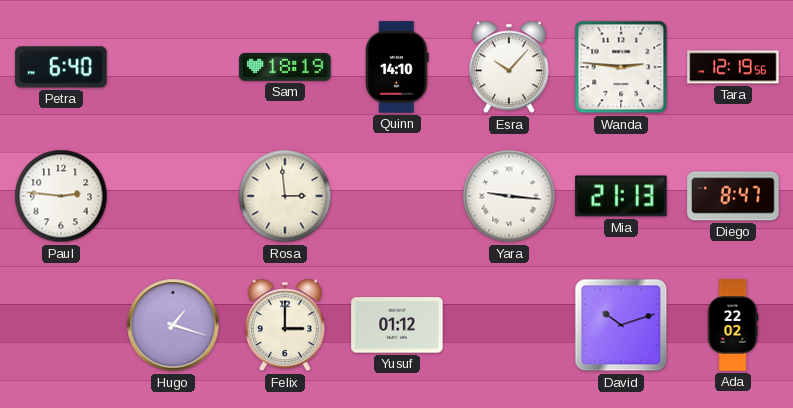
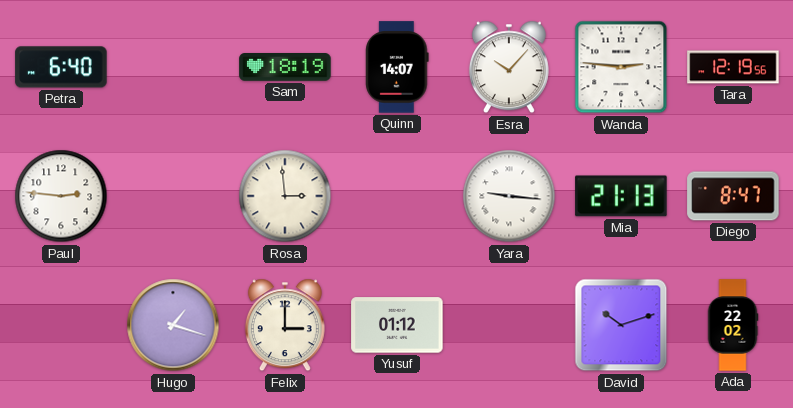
Quinn: 14:10 -> 14:07
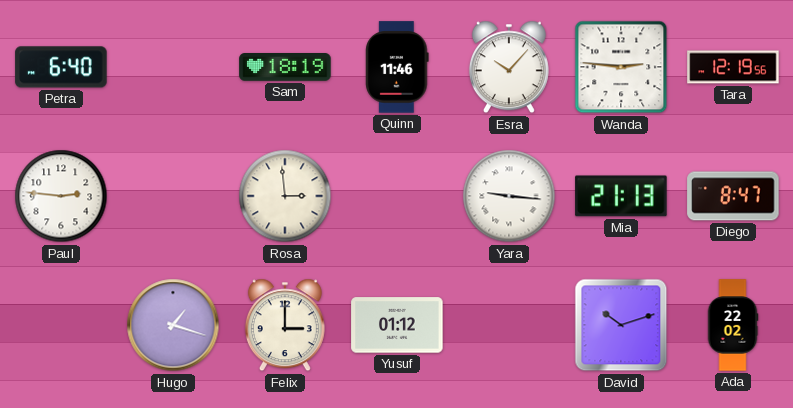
Quinn: 14:07 -> 11:46
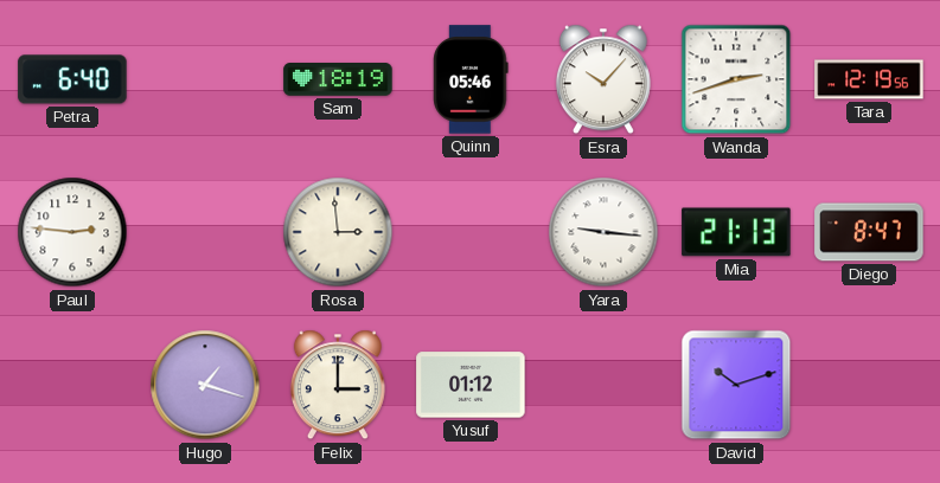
Quinn: 11:46 -> 05:46
Wanda: 2:46 -> 2:42
Ada: 22:02 -> none
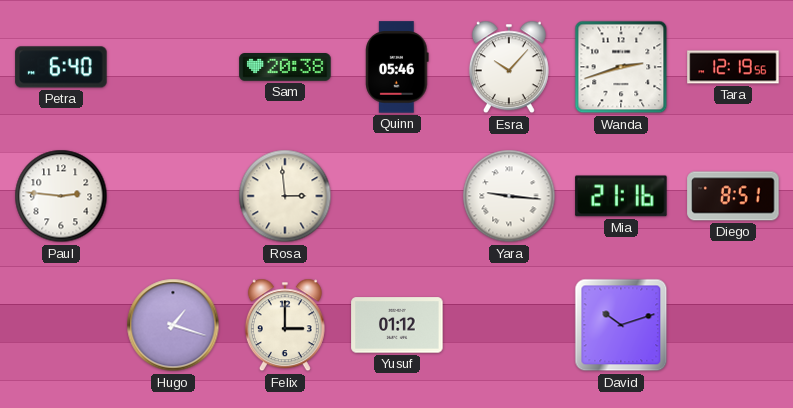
Sam: 18:19 -> 20:38
Mia: 21:13 -> 21:16
Diego: 8:47 -> 8:51
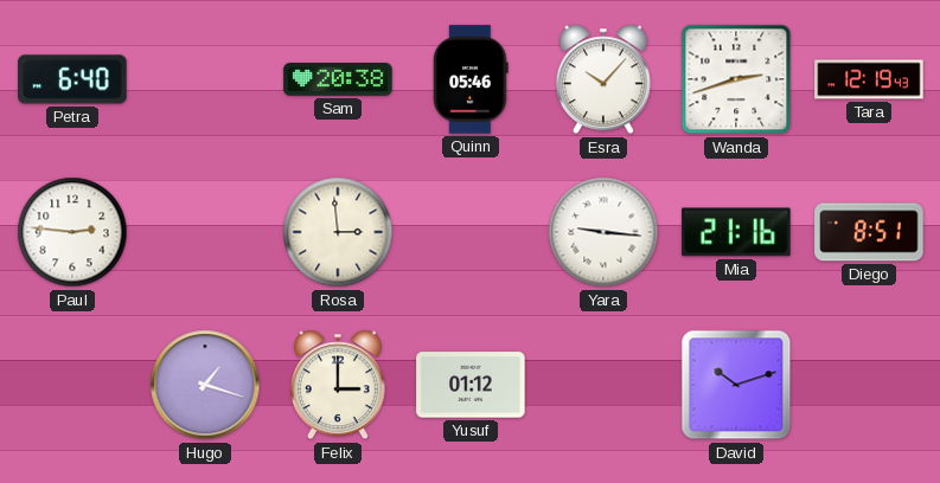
Tara: 12:19:56 -> 12:19:43
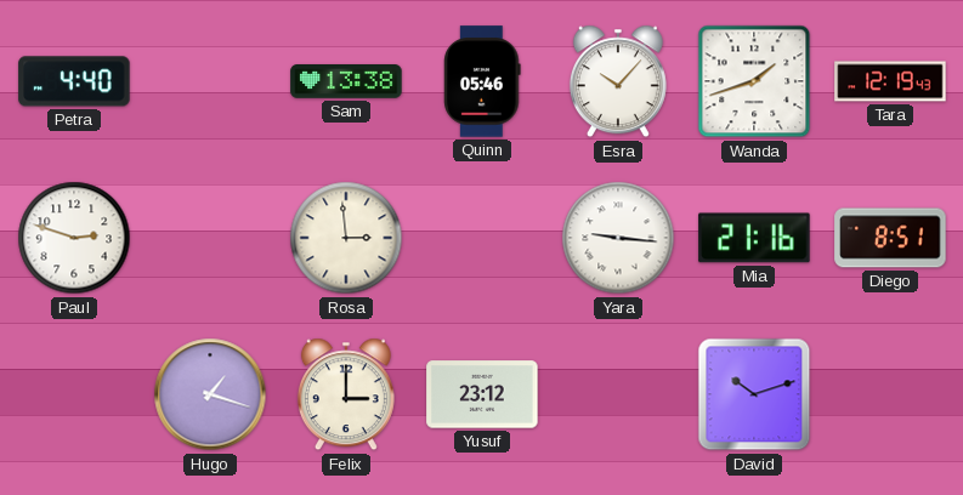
Petra: 6:40 -> 4:40
Sam: 20:38 -> 13:38
Wanda: 2:42 -> 1:42
Paul: 2:46 -> 2:48
Yusuf: 01:12 -> 23:12
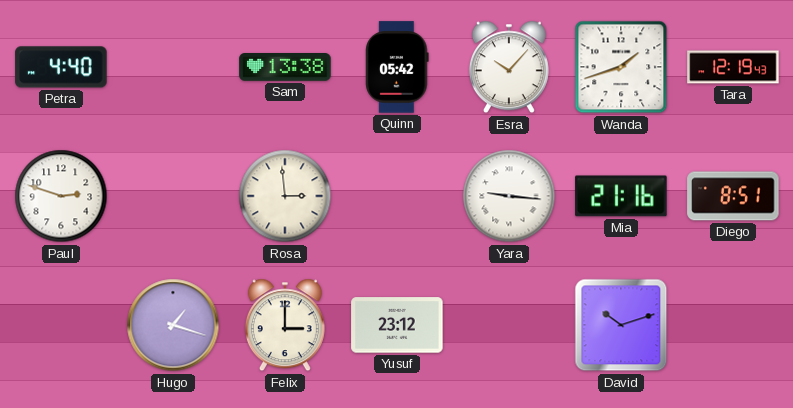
Quinn: 05:46 -> 05:42
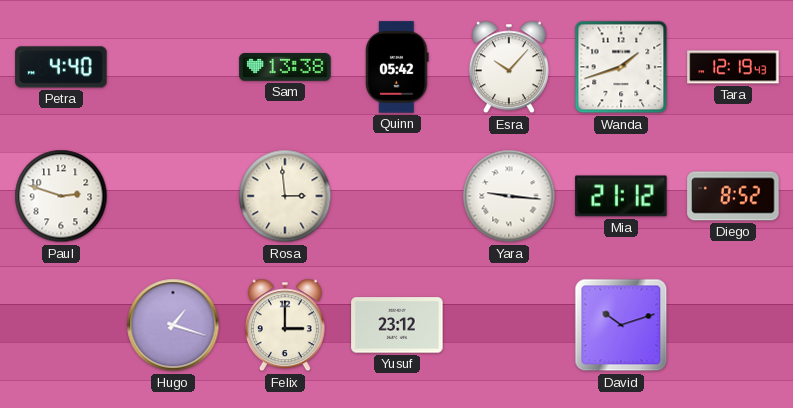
Mia: 21:16 -> 21:12
Diego: 8:51 -> 8:52
